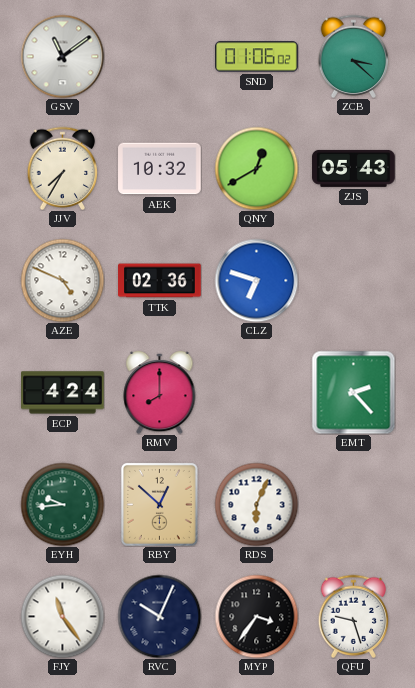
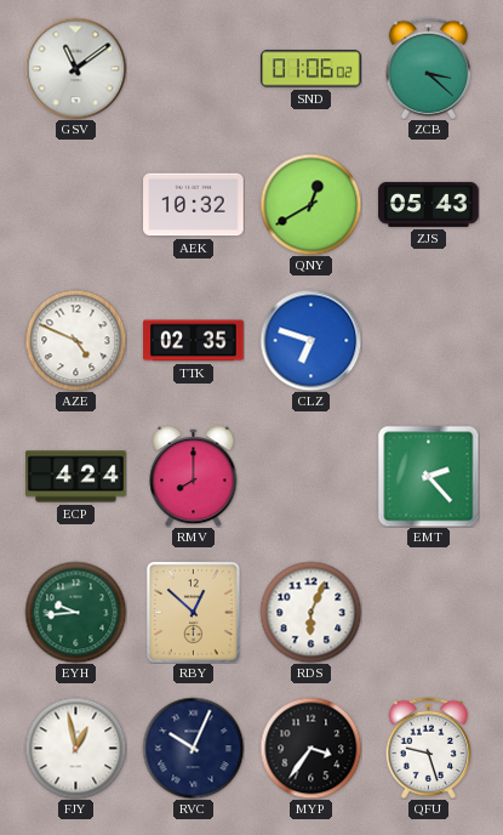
JJV: 7:35 -> none
TTK: 02:36 -> 02:35
FJY: 11:24 -> 12:58
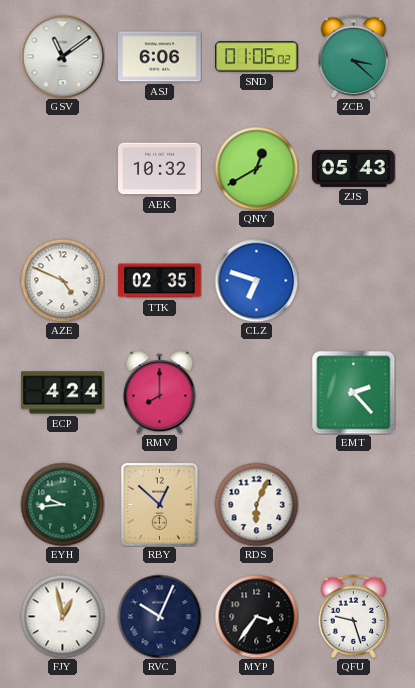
ASJ: none -> 6:06
